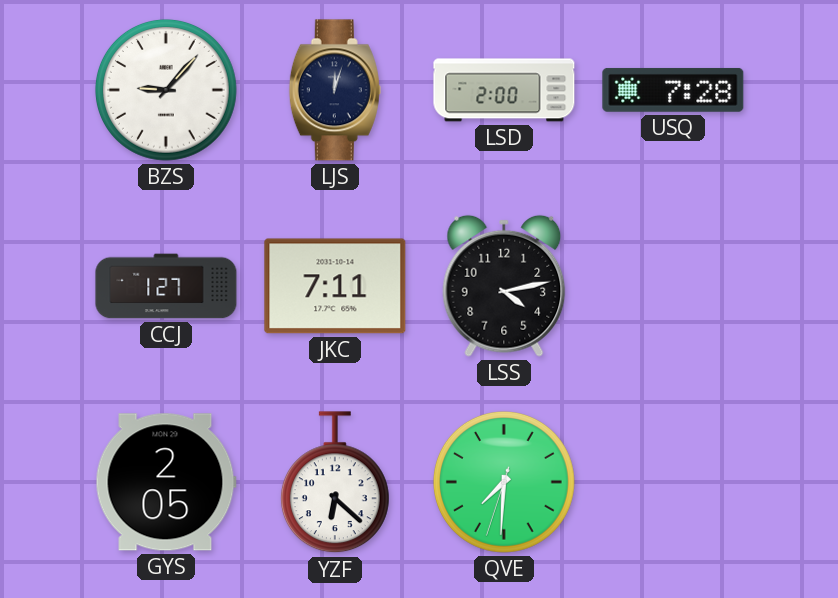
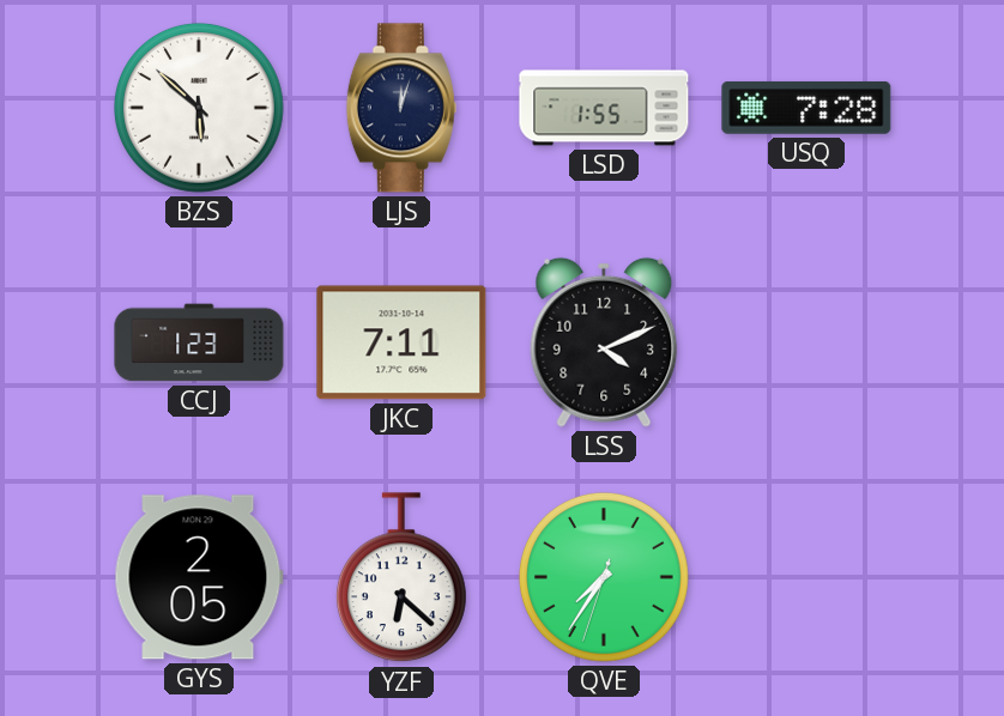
BZS: 9:07 -> 5:52
LSD: 2:00 -> 1:55
CCJ: 1:27 -> 1:23
LSS: 4:13 -> 4:11
QVE: 7:30 -> 7:35
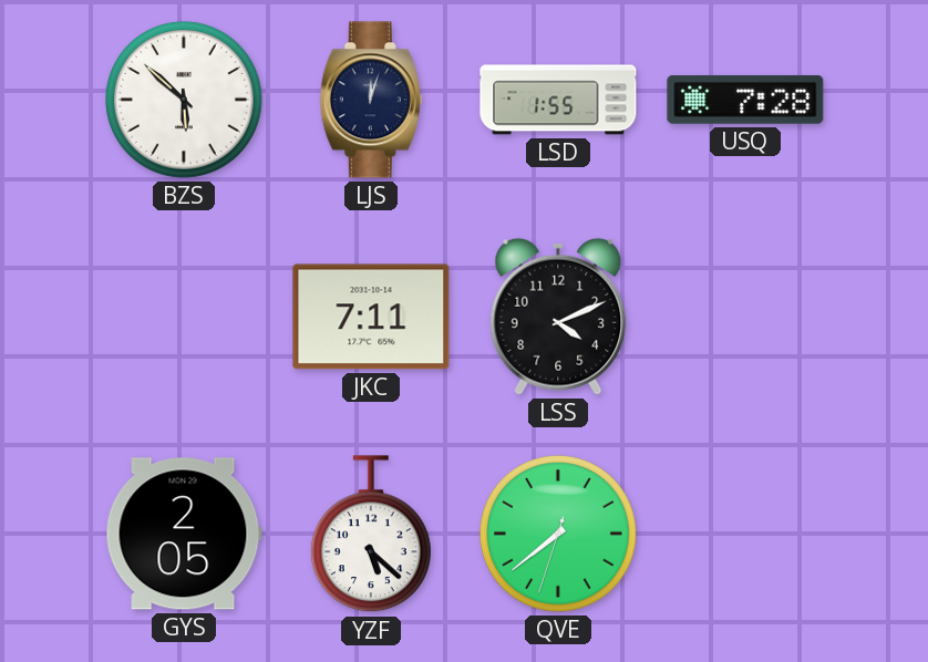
CCJ: 1:23 -> none
YZF: 6:22 -> 5:22
QVE: 7:35 -> 7:38
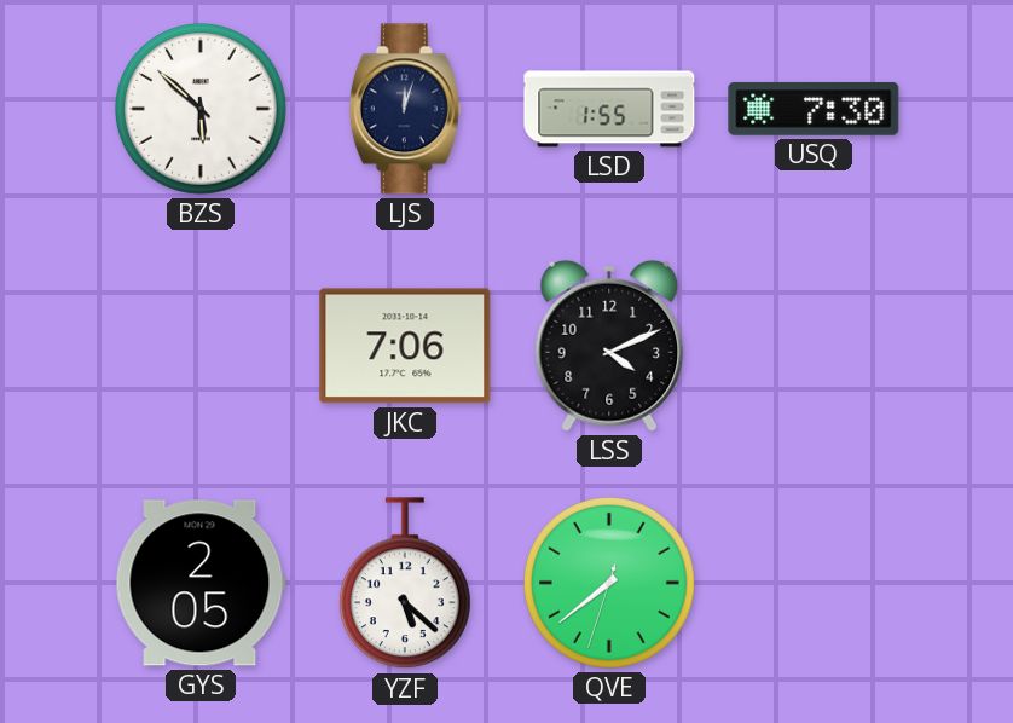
USQ: 7:28 -> 7:30
JKC: 7:11 -> 7:06
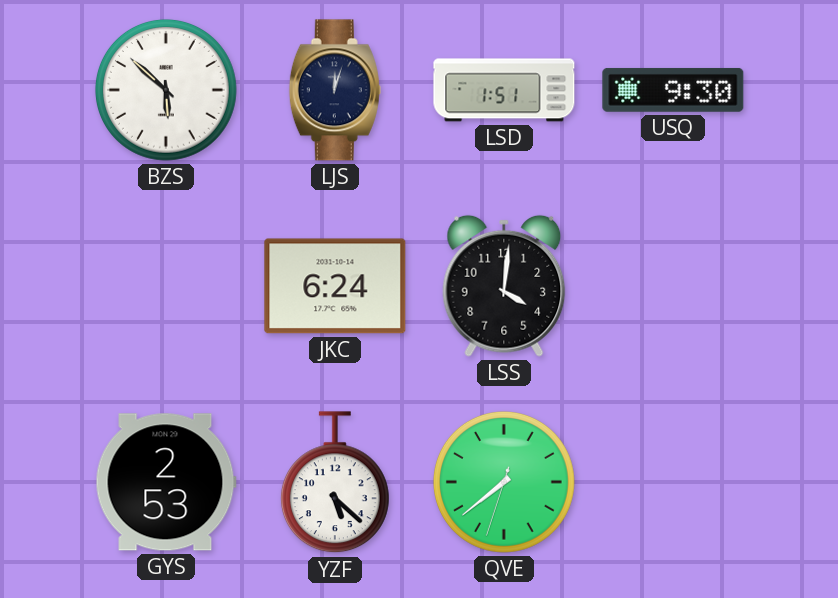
LSD: 1:55 -> 1:51
USQ: 7:30 -> 9:30
JKC: 7:06 -> 6:24
LSS: 4:11 -> 4:01
GYS: 2:05 -> 2:53
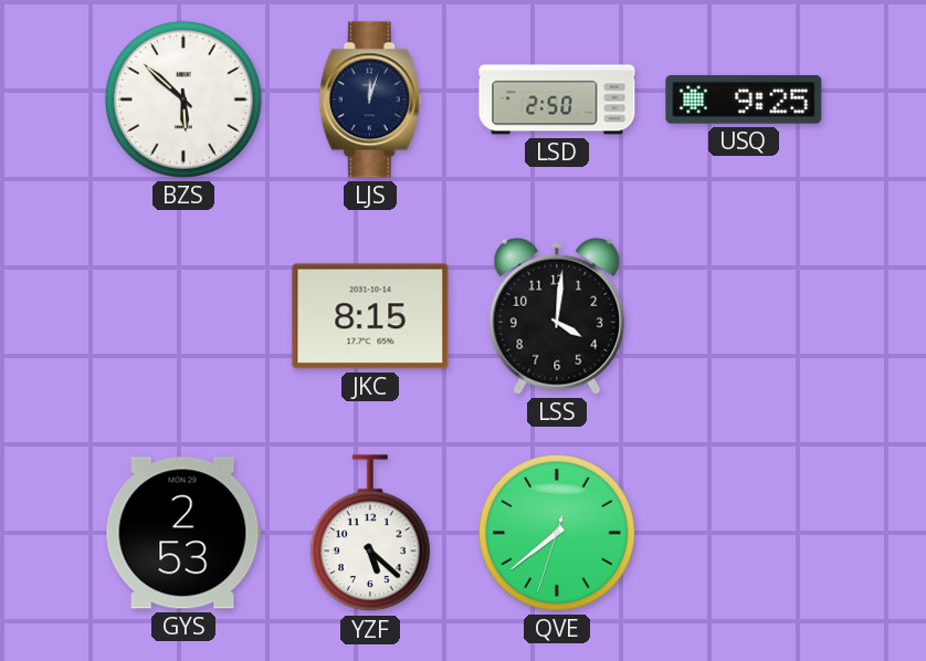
LSD: 1:51 -> 2:50
USQ: 9:30 -> 9:25
JKC: 6:24 -> 8:15
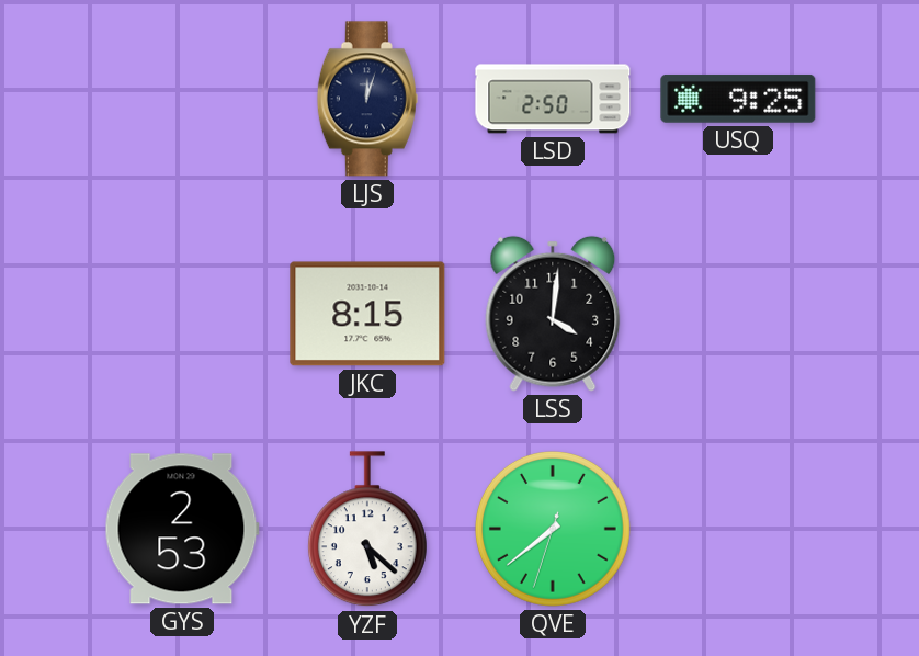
BZS: 5:52 -> none
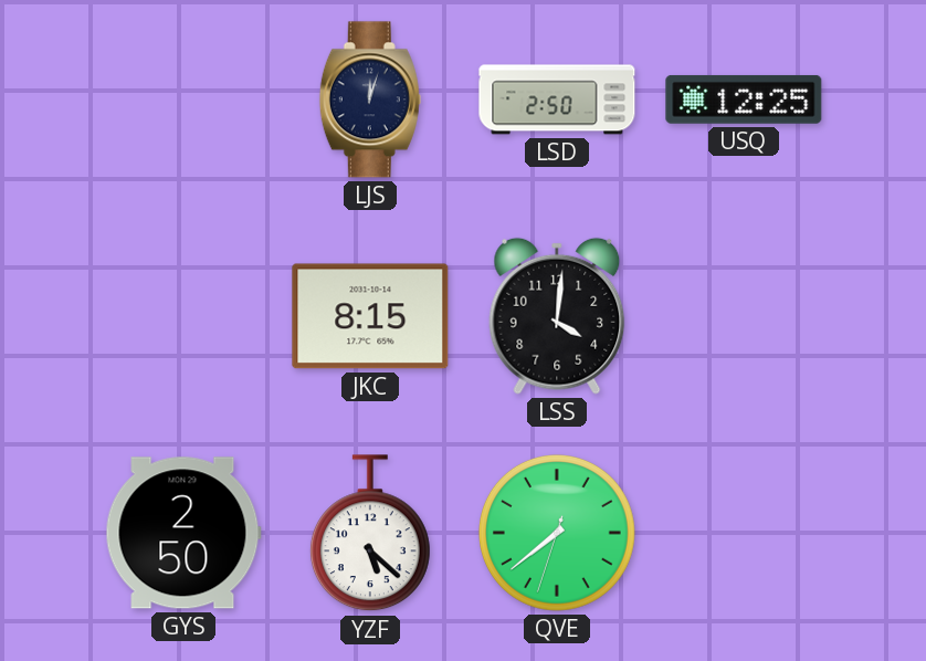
USQ: 9:25 -> 12:25
GYS: 2:53 -> 2:50
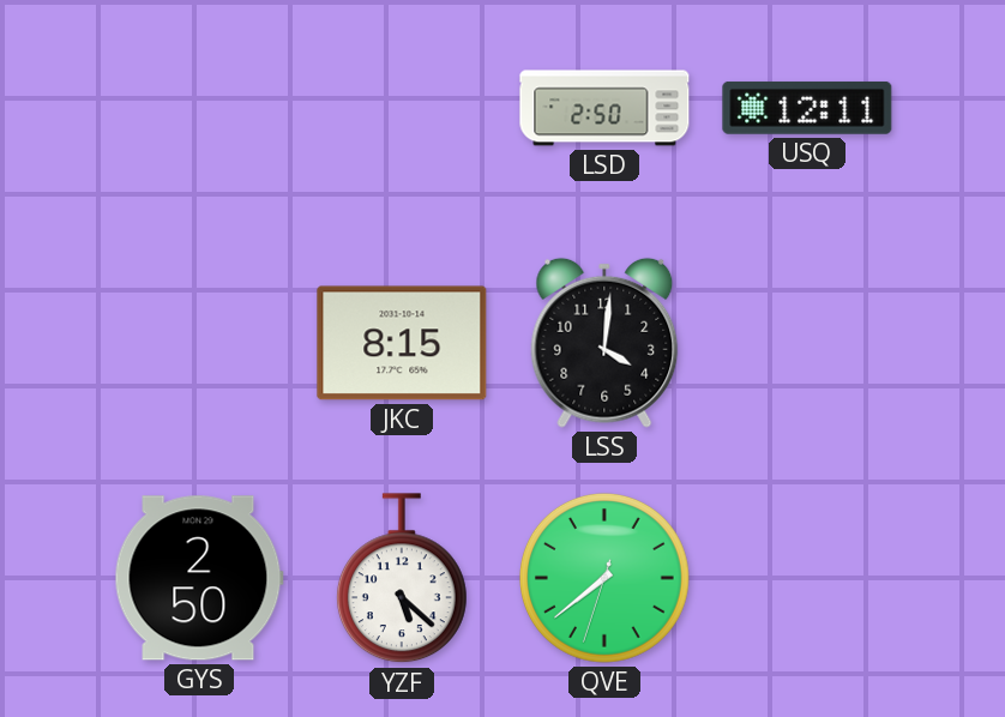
LJS: 12:03 -> none
USQ: 12:25 -> 12:11
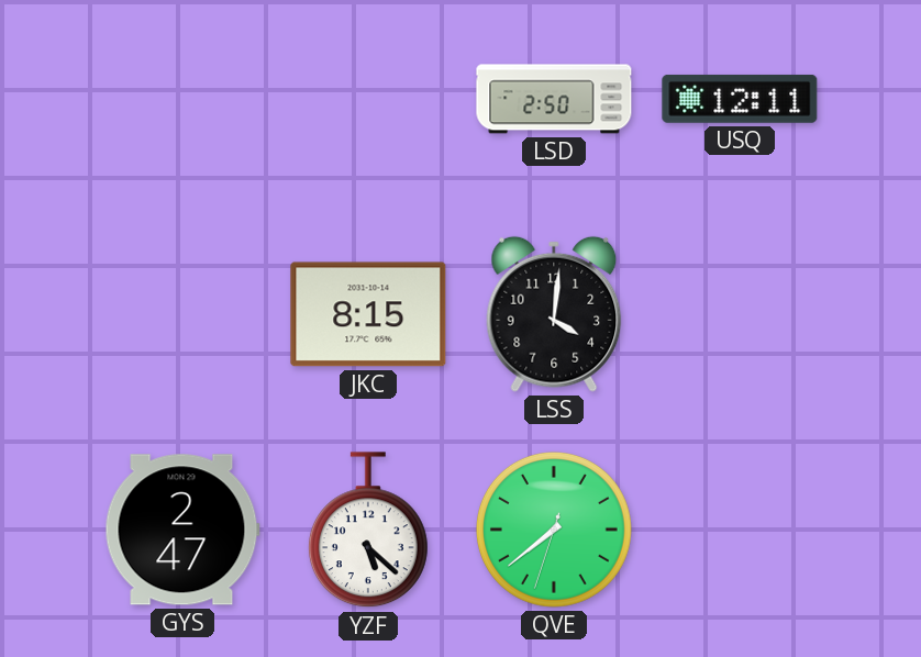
GYS: 2:50 -> 2:47
